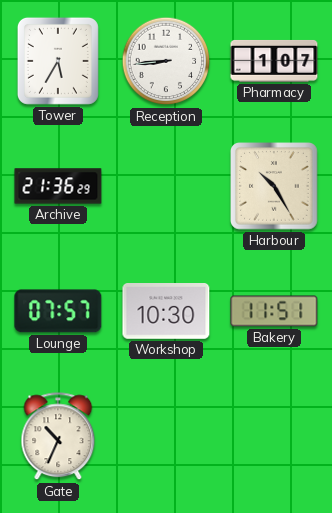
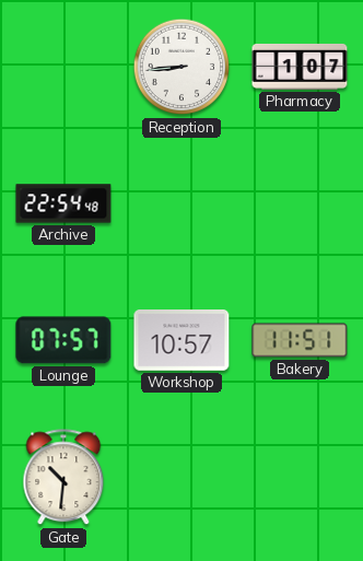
Tower: 5:35 -> none
Archive: 21:36 -> 22:54
Harbour: 10:25 -> none
Workshop: 10:30 -> 10:57
Gate: 10:34 -> 10:31
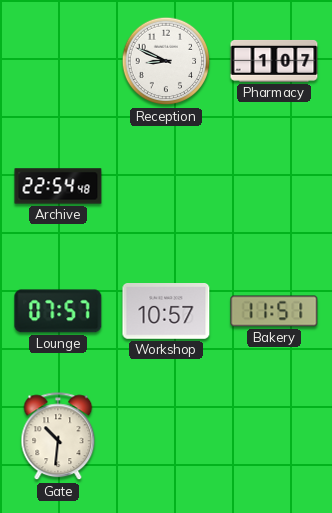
Reception: 8:44 -> 8:49
